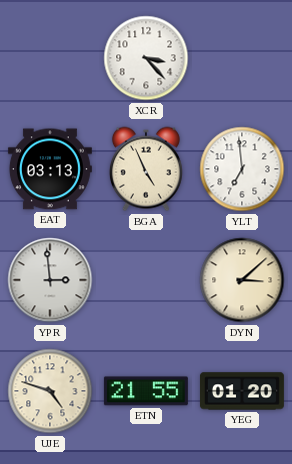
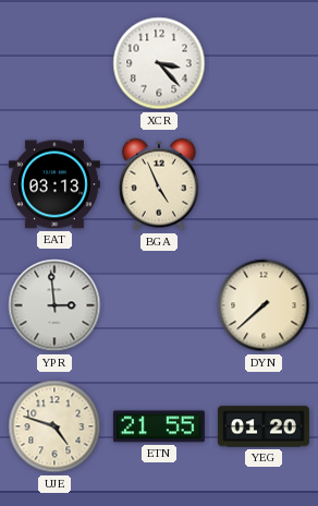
YLT: 6:59 -> none
DYN: 3:08 -> 7:38
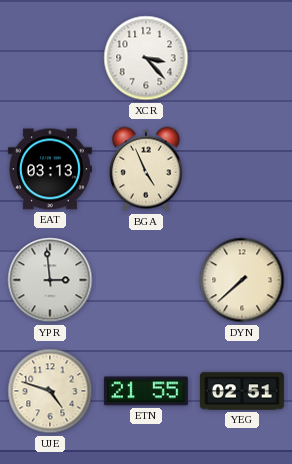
YEG: 01:20 -> 02:51
